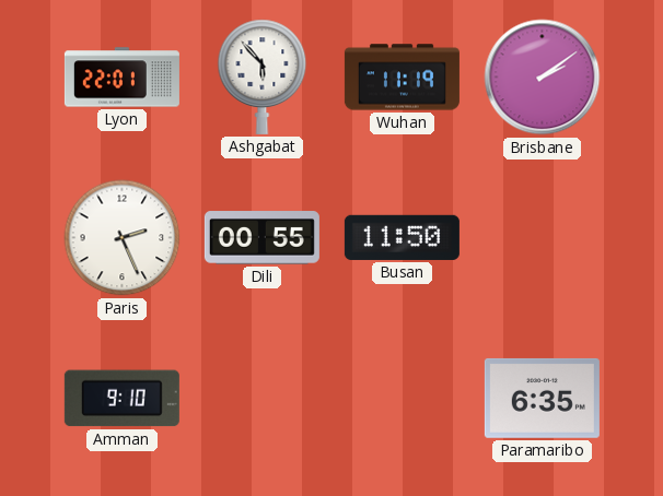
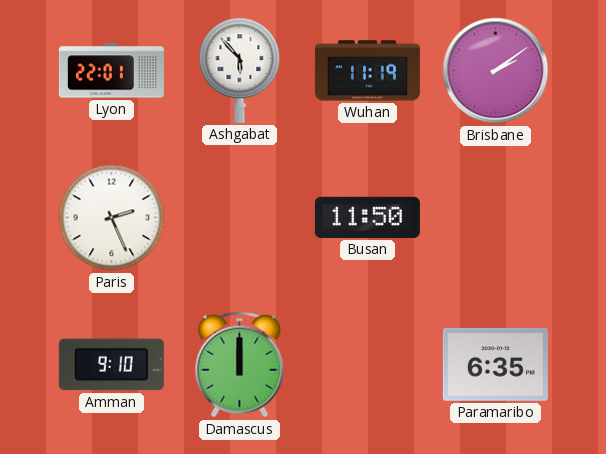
Dili: 00:55 -> none
Damascus: none -> 12:00
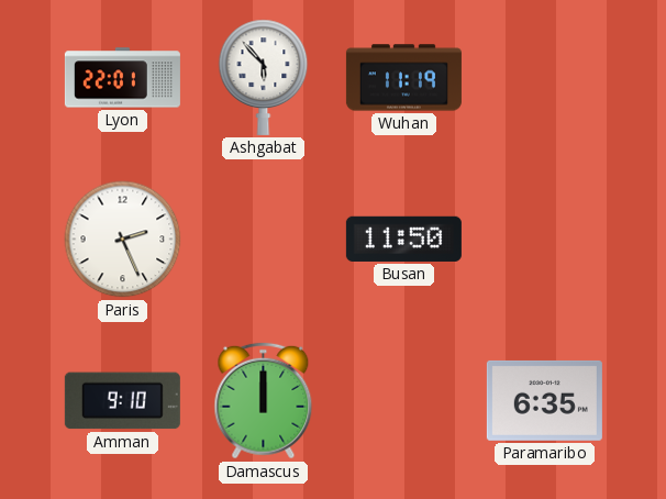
Brisbane: 2:09 -> none
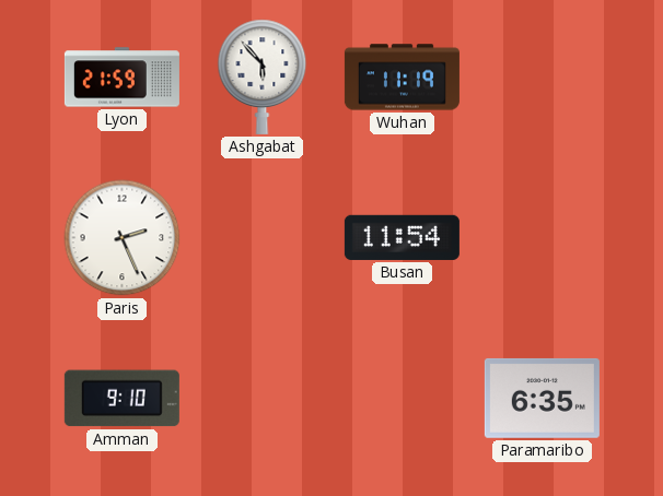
Lyon: 22:01 -> 21:59
Busan: 11:50 -> 11:54
Damascus: 12:00 -> none
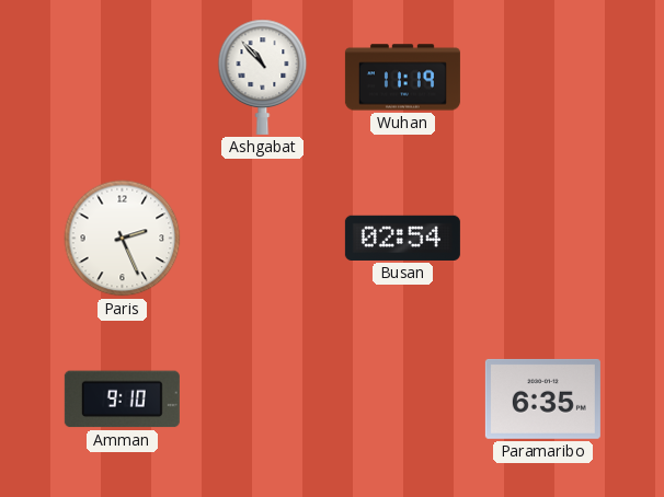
Lyon: 21:59 -> none
Ashgabat: 5:53 -> 10:53
Busan: 11:54 -> 02:54
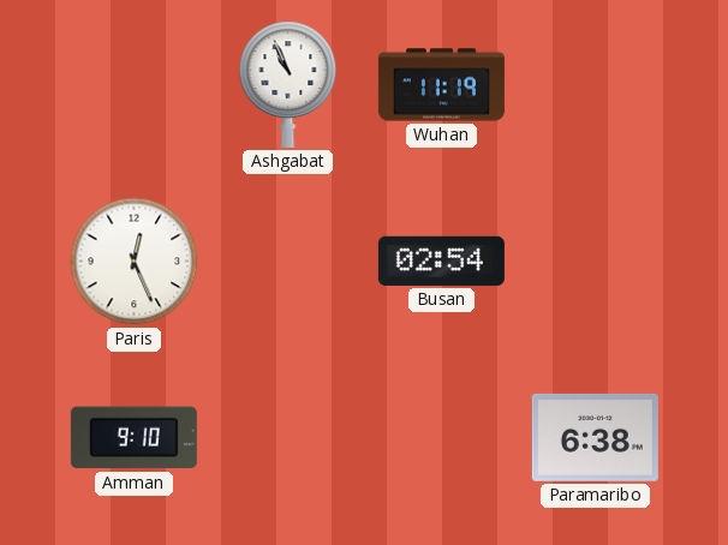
Ashgabat: 10:53 -> 10:56
Paris: 2:26 -> 12:26
Paramaribo: 6:35 -> 6:38
